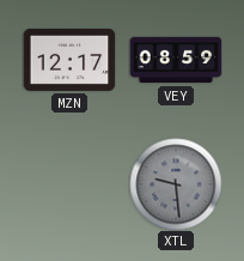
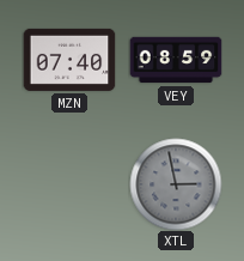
MZN: 12:17 -> 07:40
XTL: 9:29 -> 2:58
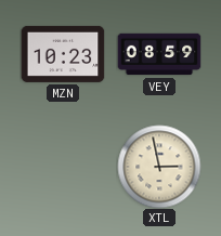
MZN: 07:40 -> 10:23
XTL dial: grey -> cream
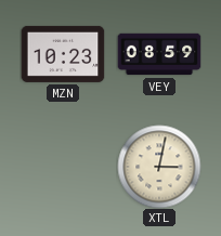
XTL: 2:58 -> 3:02
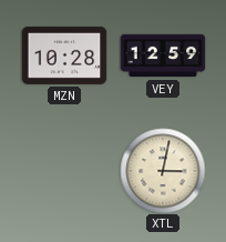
MZN: 10:23 -> 10:28
VEY: 08:59 -> 12:59
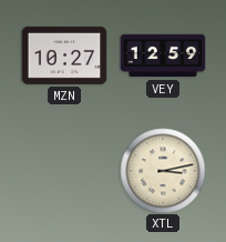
MZN: 10:28 -> 10:27
XTL: 3:02 -> 3:13
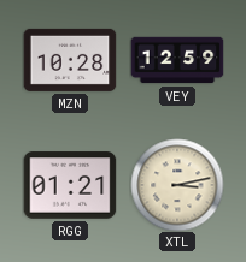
MZN: 10:27 -> 10:28
RGG: none -> 01:21
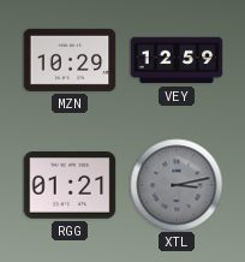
MZN: 10:28 -> 10:29
XTL dial: cream -> grey
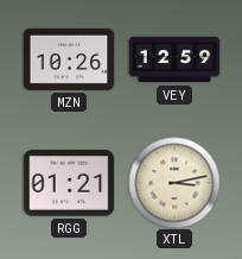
MZN: 10:29 -> 10:26
XTL dial: grey -> cream
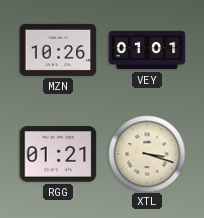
VEY: 12:59 -> 01:01
XTL: 3:13 -> 3:18
